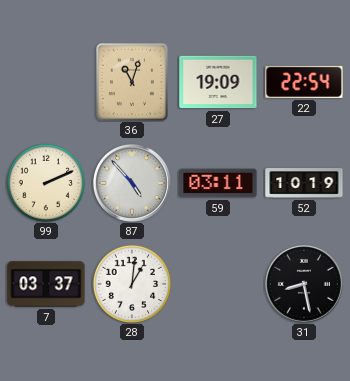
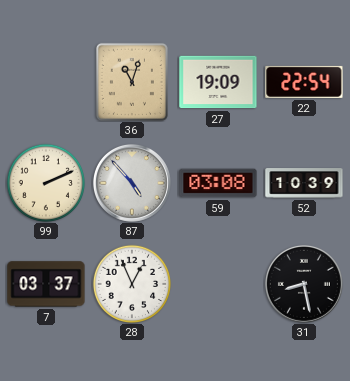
59: 03:11 -> 03:08
52: 10:19 -> 10:39
28: 1:01 -> 12:56
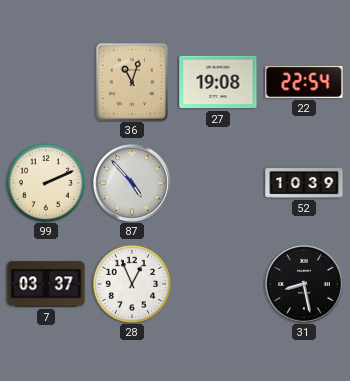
27: 19:09 -> 19:08
59: 03:08 -> none
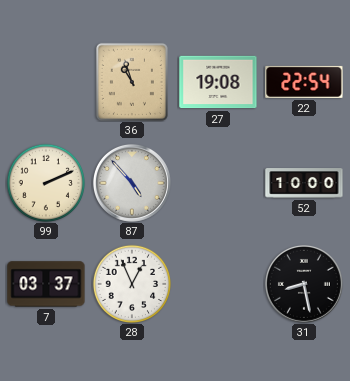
36: 11:03 -> 10:57
52: 10:39 -> 10:00
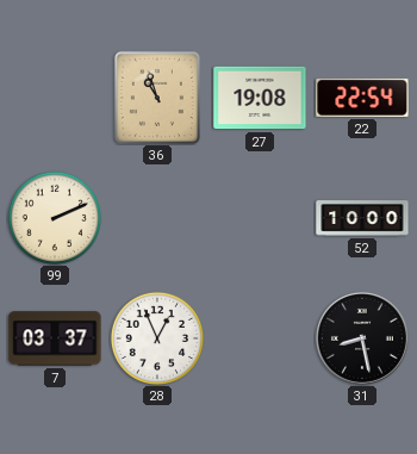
87: 4:53 -> none
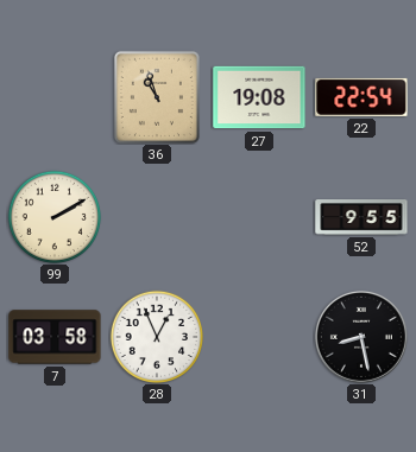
99: 2:11 -> 2:10
52: 10:00 -> 9:55
7: 03:37 -> 03:58
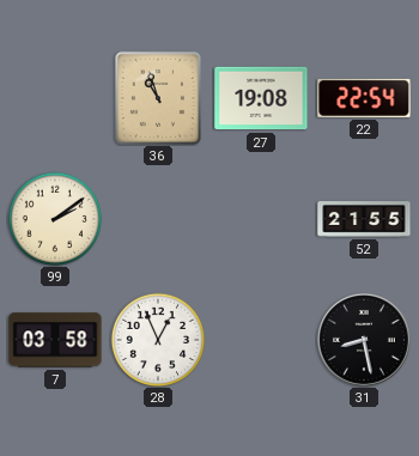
99: 2:10 -> 2:09
52: 9:55 -> 21:55
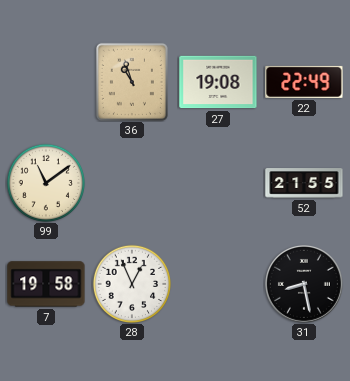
22: 22:54 -> 22:49
99: 2:09 -> 11:09
7: 03:58 -> 19:58
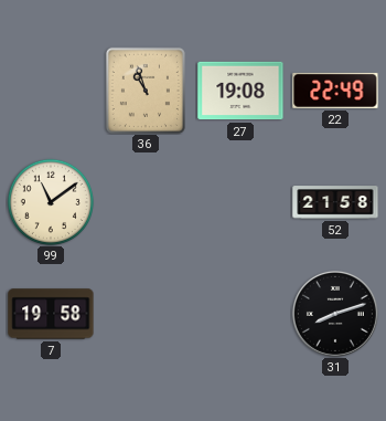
52: 21:55 -> 21:58
28: 12:56 -> none
31: 8:28 -> 8:12
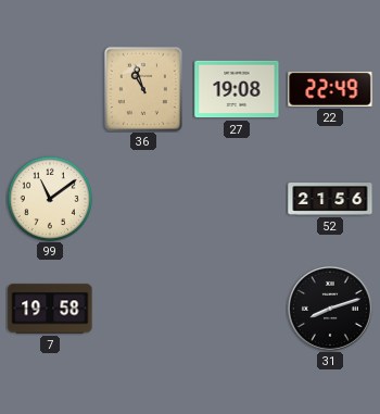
52: 21:58 -> 21:56
